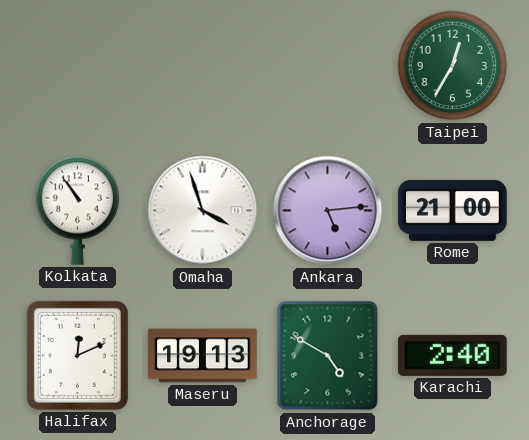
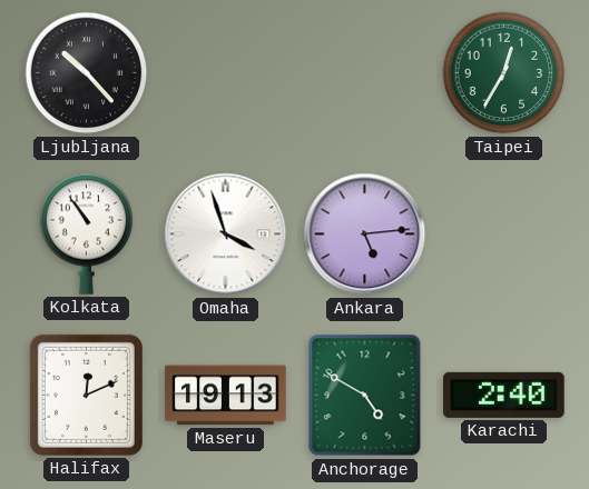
Ljubljana: none -> 10:23
Rome: 21:00 -> none
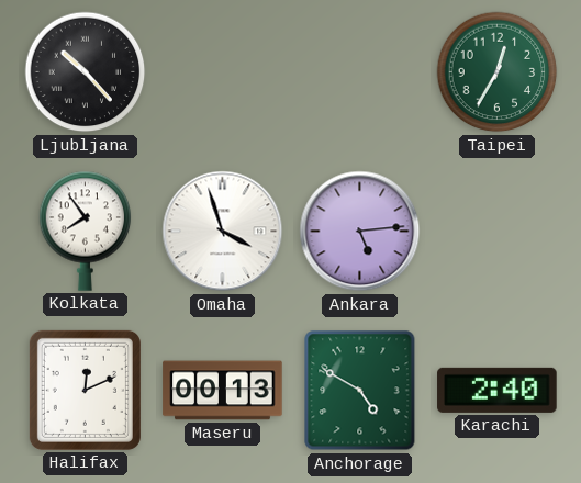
Kolkata: 10:54 -> 7:54
Maseru: 19:13 -> 00:13
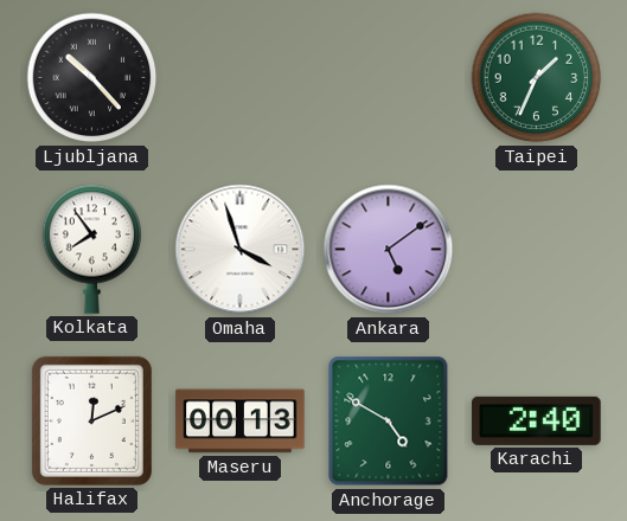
Taipei: 12:35 -> 1:34
Ankara: 5:14 -> 5:09
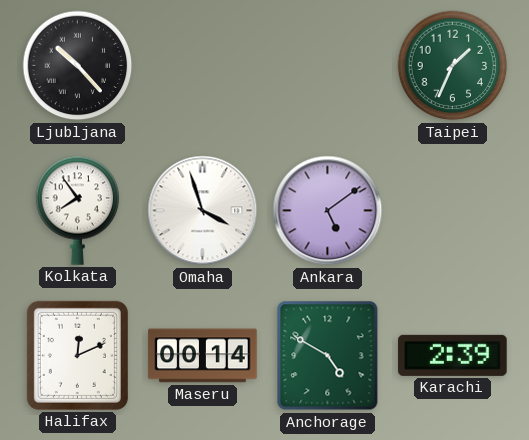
Maseru: 00:13 -> 00:14
Karachi: 2:40 -> 2:39
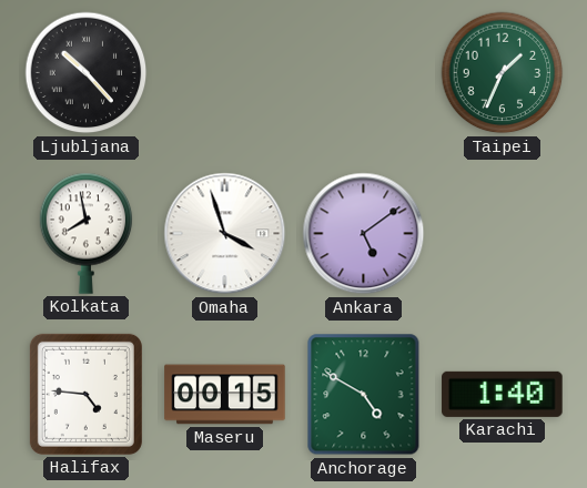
Kolkata: 7:54 -> 7:58
Halifax: 12:11 -> 4:46
Maseru: 00:14 -> 00:15
Karachi: 2:39 -> 1:40
